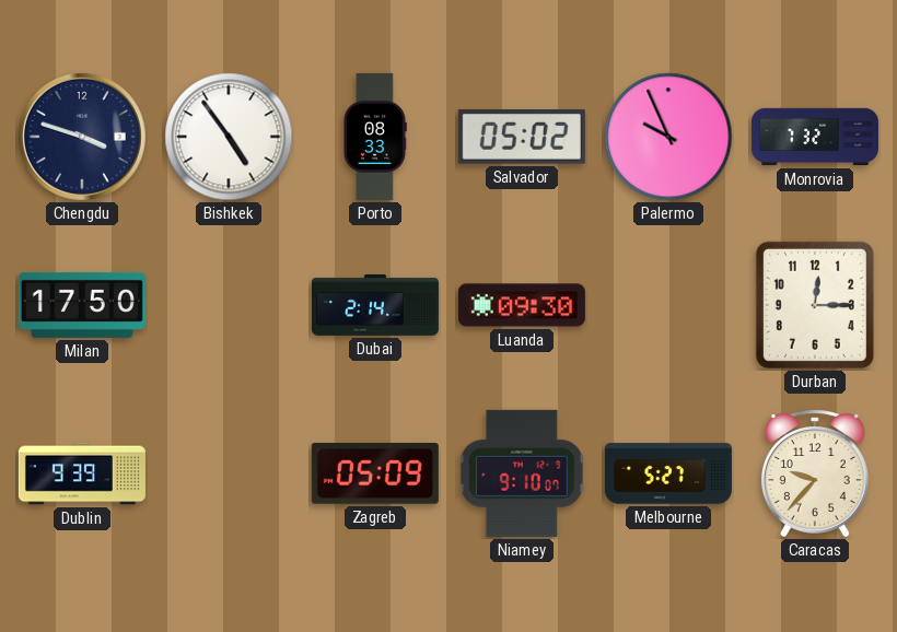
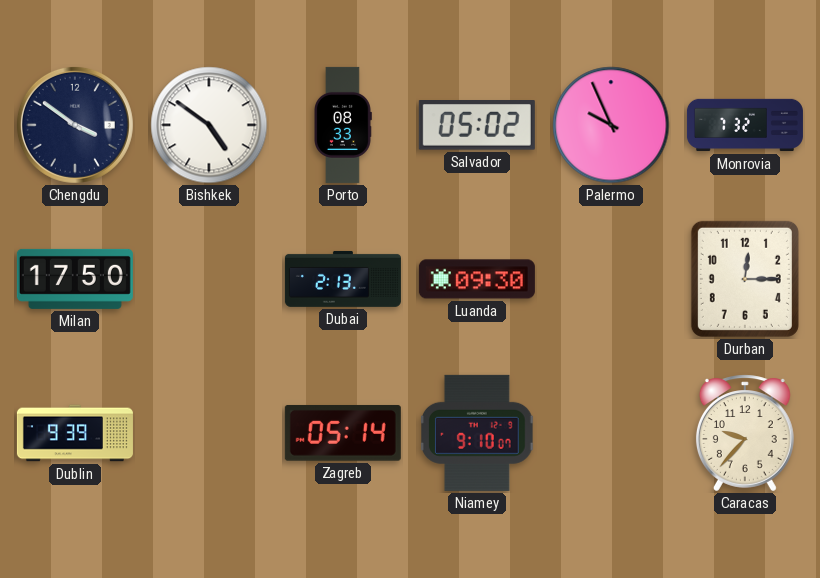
Chengdu: 3:48 -> 3:51
Bishkek: 4:54 -> 4:51
Dubai: 2:14 -> 2:13
Zagreb: 05:09 -> 05:14
Melbourne: 5:27 -> none
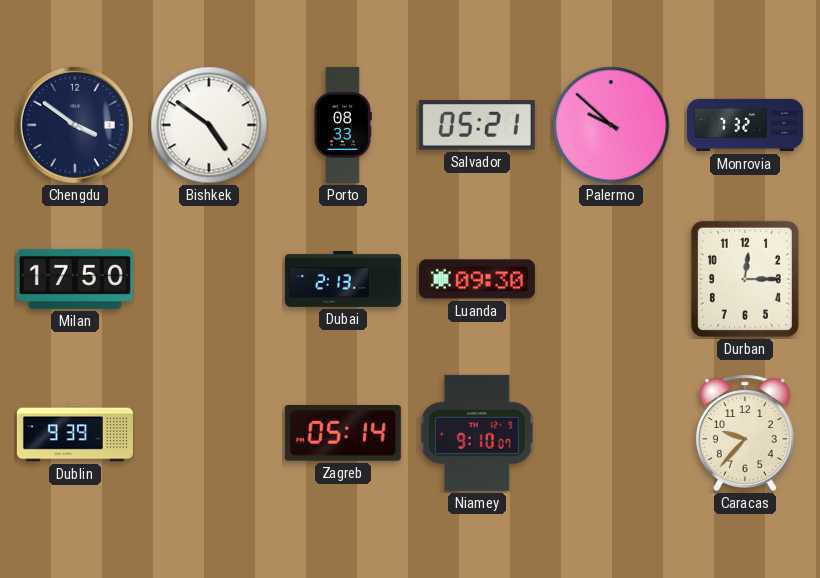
Salvador: 05:02 -> 05:21
Palermo: 9:56 -> 9:52
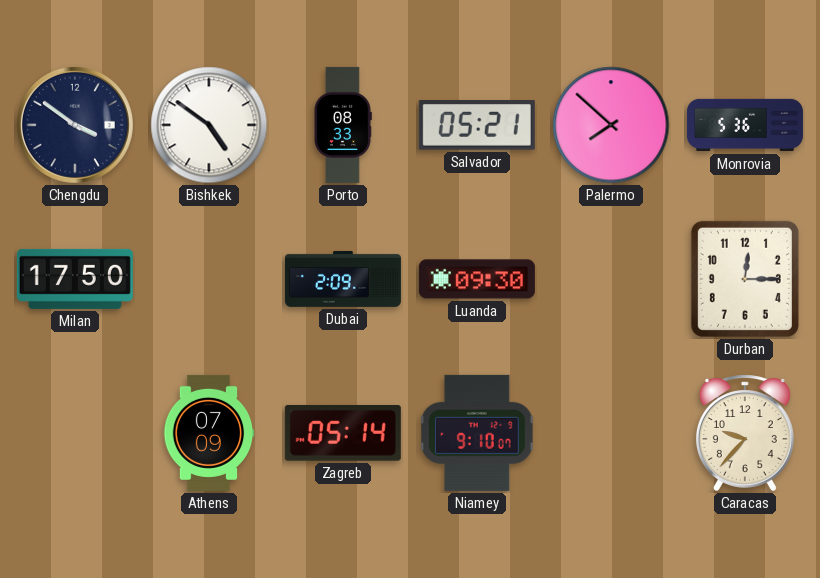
Palermo: 9:52 -> 7:52
Monrovia: 7:32 -> 5:36
Dubai: 2:13 -> 2:09
Dublin: 9:39 -> none
Athens: none -> 07:09
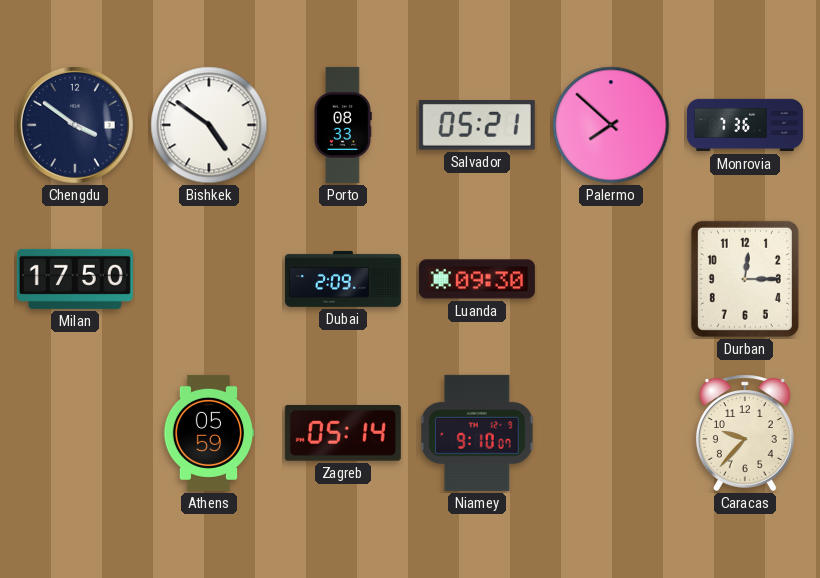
Monrovia: 5:36 -> 7:36
Athens: 07:09 -> 05:59
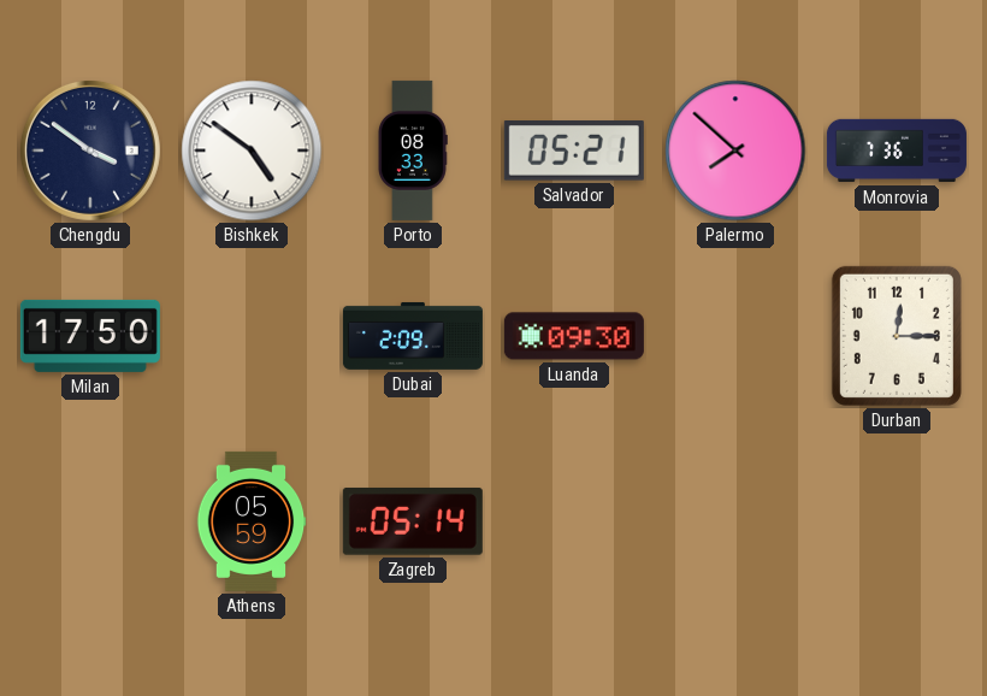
Niamey: 9:10 -> none
Caracas: 9:37 -> none
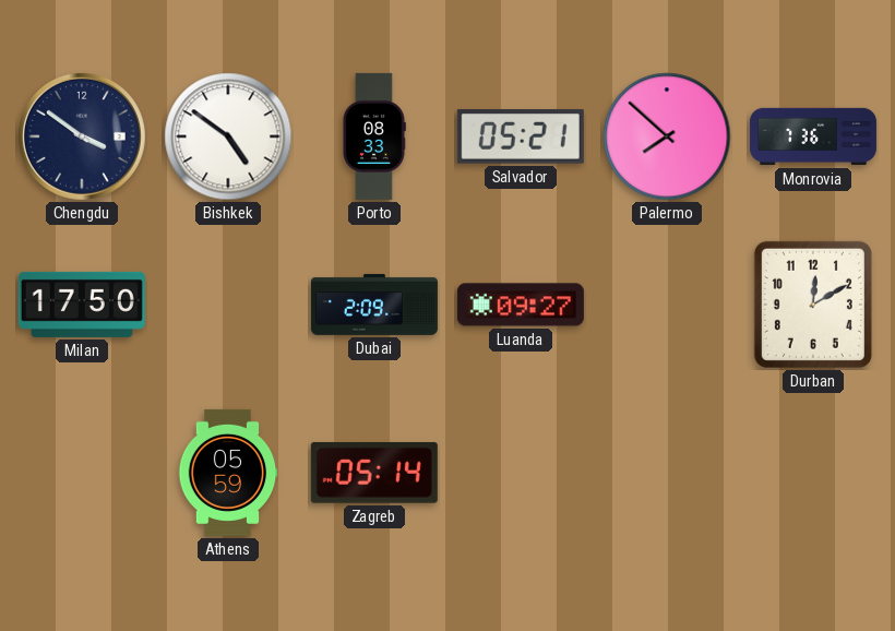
Luanda: 09:30 -> 09:27
Durban: 12:15 -> 12:10
